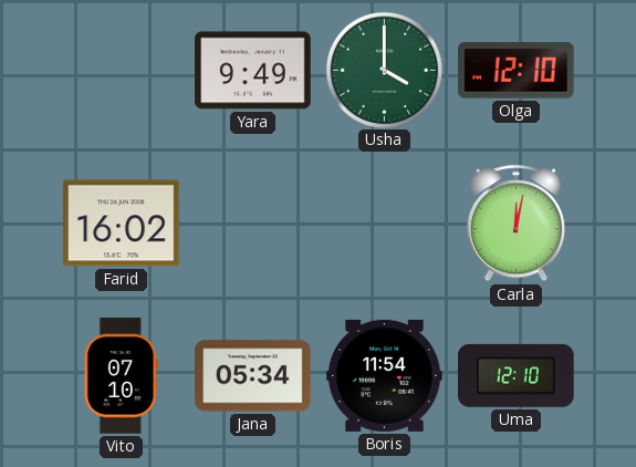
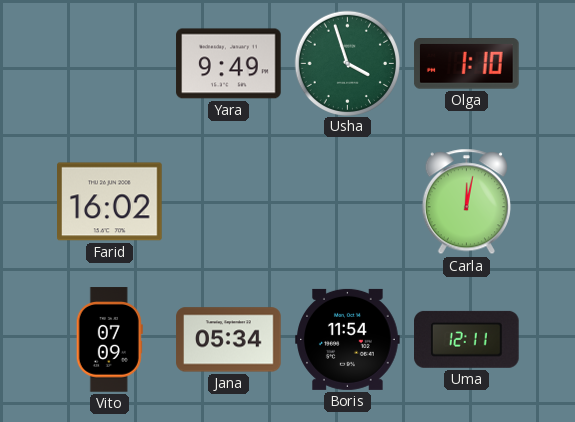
Usha: 4:00 -> 3:57
Olga: 12:10 -> 1:10
Vito: 07:10 -> 07:09
Uma: 12:10 -> 12:11
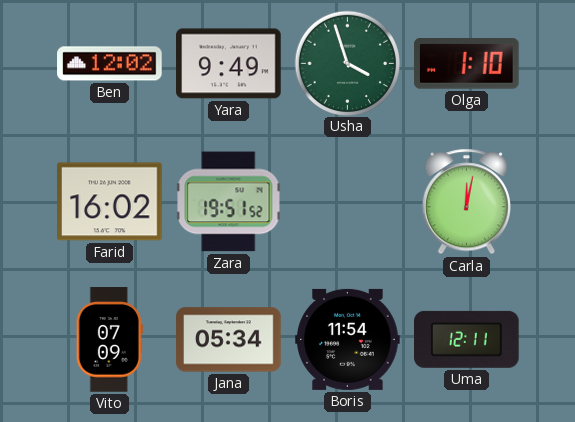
Ben: none -> 12:02
Zara: none -> 19:51
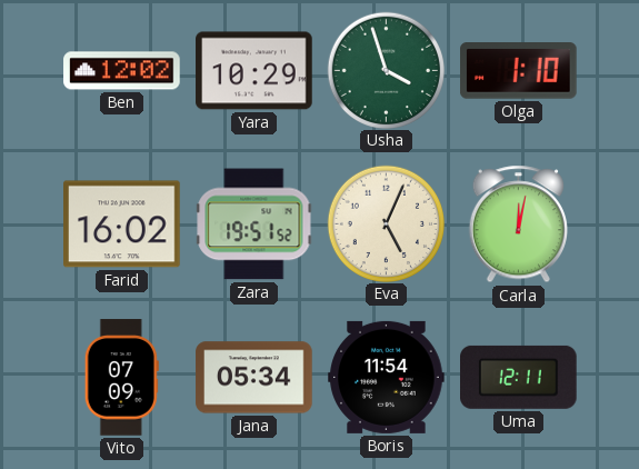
Yara: 9:49 -> 10:29
Eva: none -> 5:04
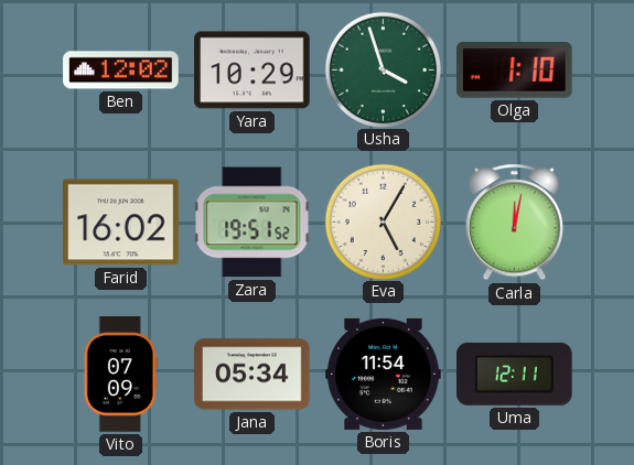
Eva: 5:04 -> 5:05
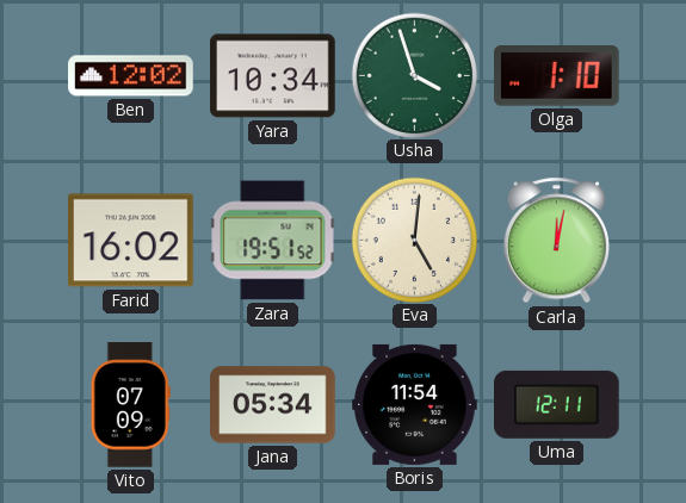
Yara: 10:29 -> 10:34
Eva: 5:05 -> 5:01
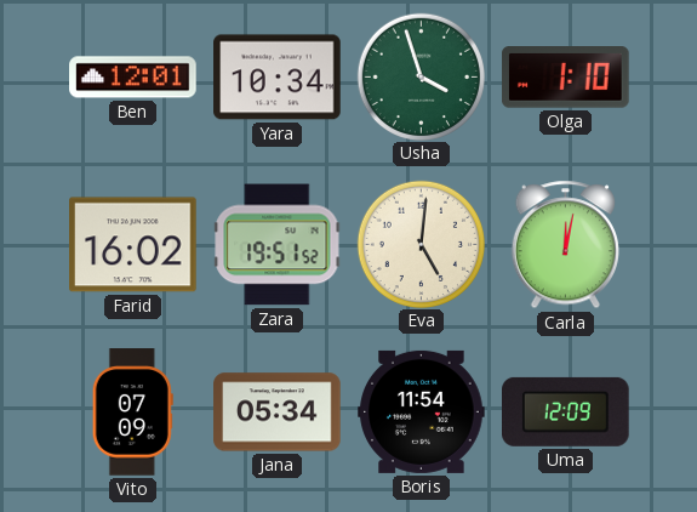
Ben: 12:02 -> 12:01
Uma: 12:11 -> 12:09
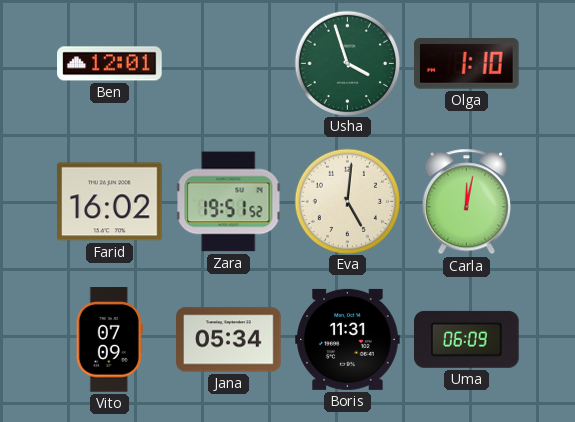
Yara: 10:34 -> none
Boris: 11:54 -> 11:31
Uma: 12:09 -> 06:09
